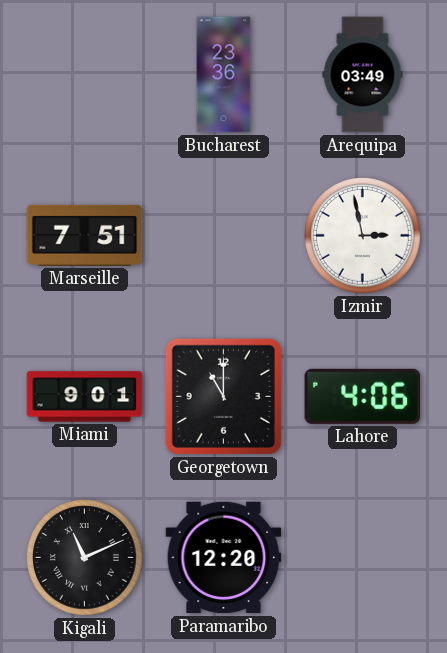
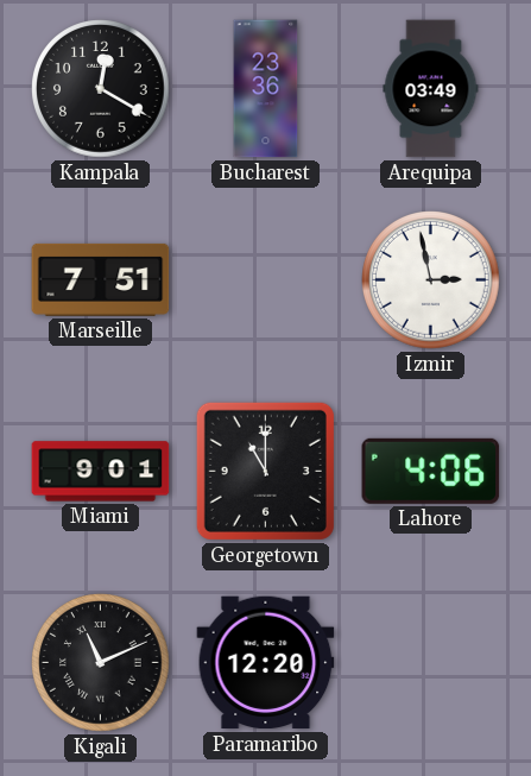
Kampala: none -> 12:20
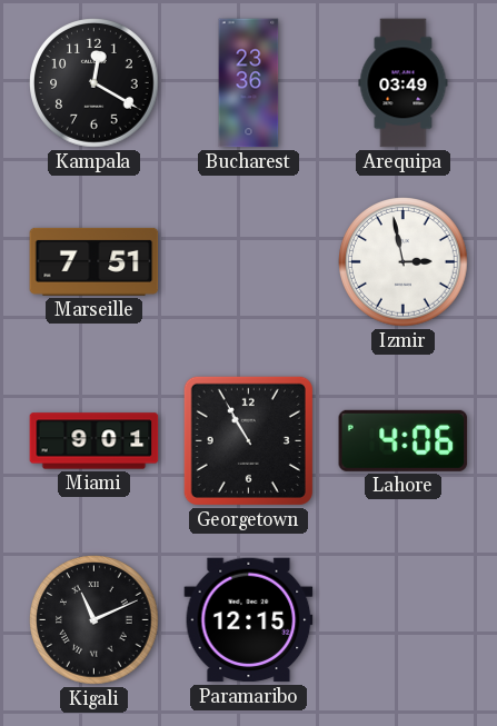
Georgetown: 11:00 -> 10:55
Paramaribo: 12:20 -> 12:15
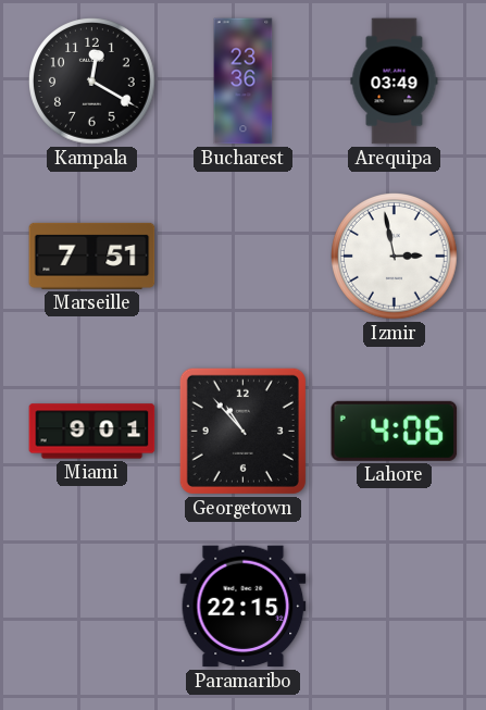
Georgetown: 10:55 -> 10:53
Kigali: 11:11 -> none
Paramaribo: 12:15 -> 22:15
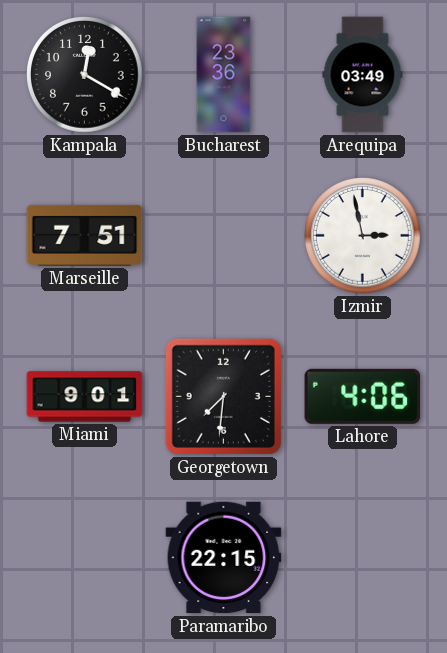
Georgetown: 10:53 -> 7:31
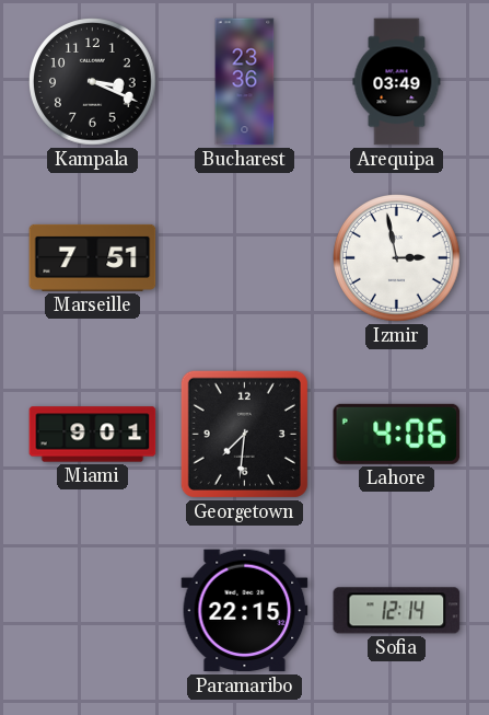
Kampala: 12:20 -> 3:19
Sofia: none -> 12:14
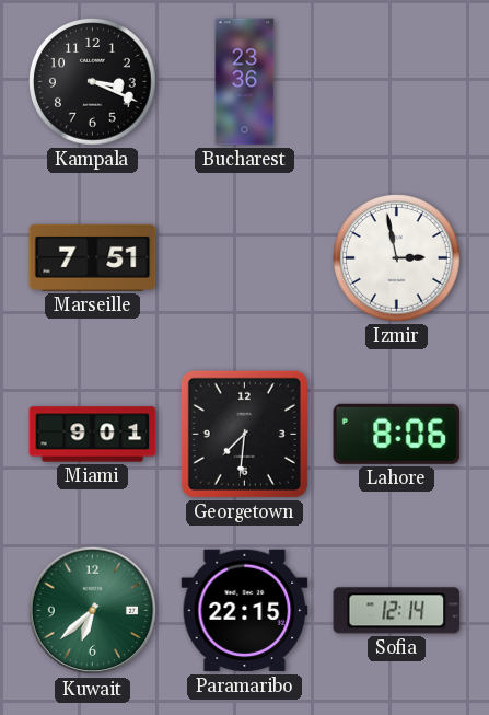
Arequipa: 03:49 -> none
Lahore: 4:06 -> 8:06
Kuwait: none -> 6:38
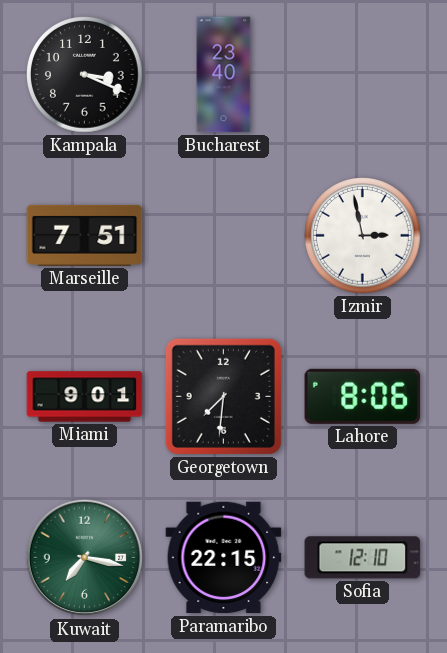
Bucharest: 23:36 -> 23:40
Kuwait: 6:38 -> 7:17
Sofia: 12:14 -> 12:10
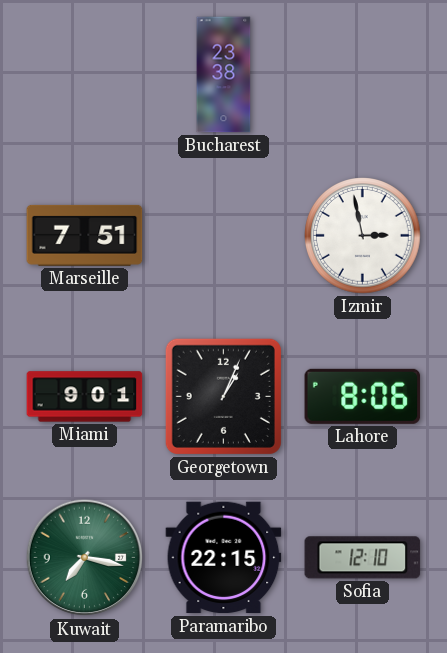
Kampala: 3:19 -> none
Bucharest: 23:40 -> 23:38
Georgetown: 7:31 -> 1:04
